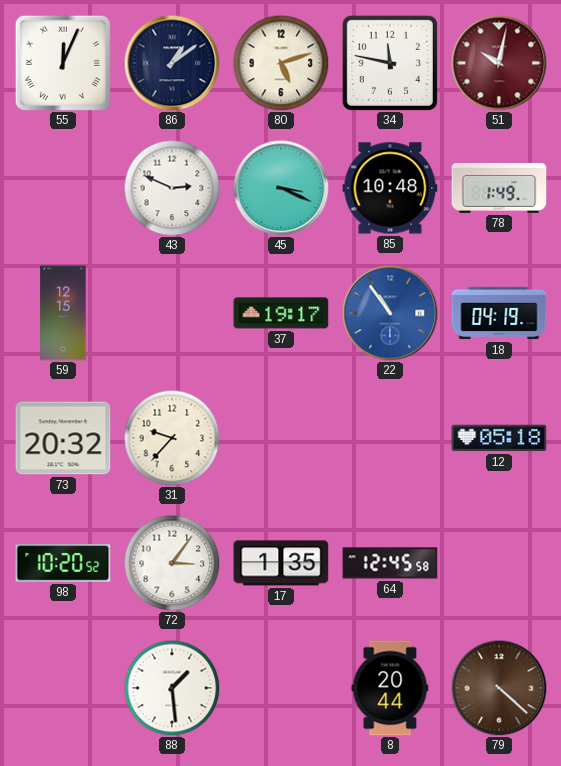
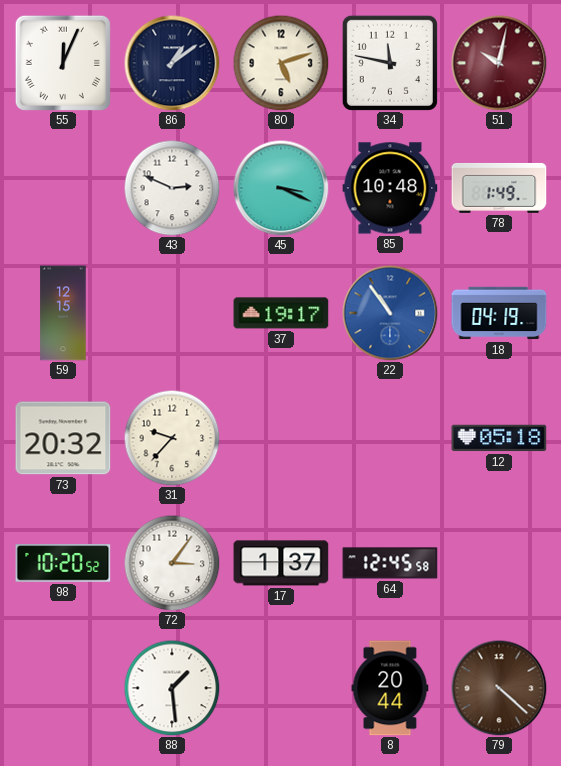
17: 1:35 -> 1:37
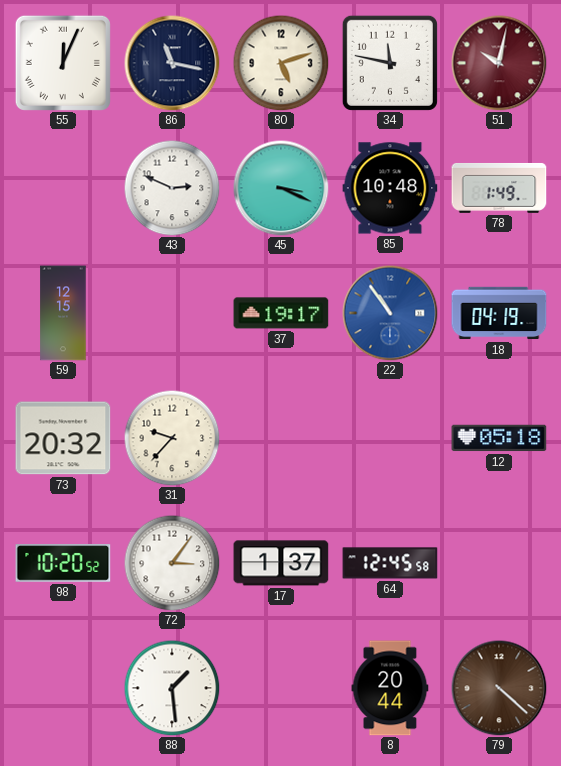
86: 1:09 -> 11:17
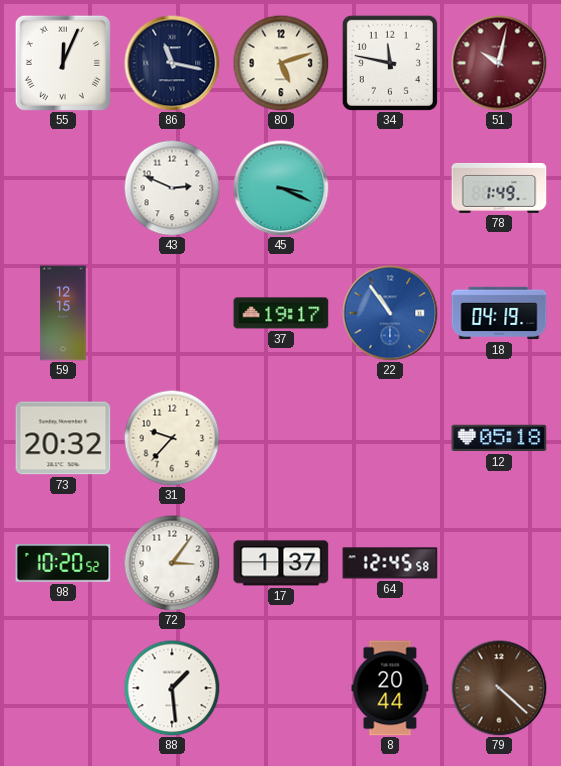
85: 10:48 -> none
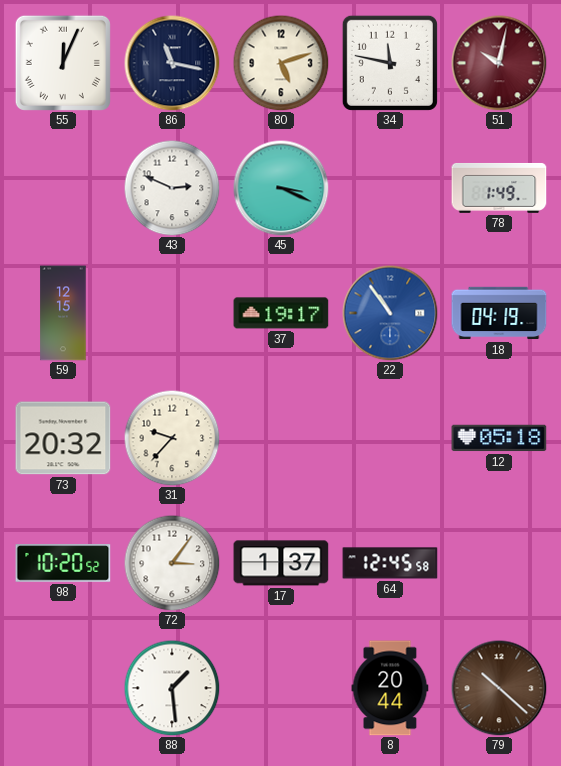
79: 4:22 -> 10:22
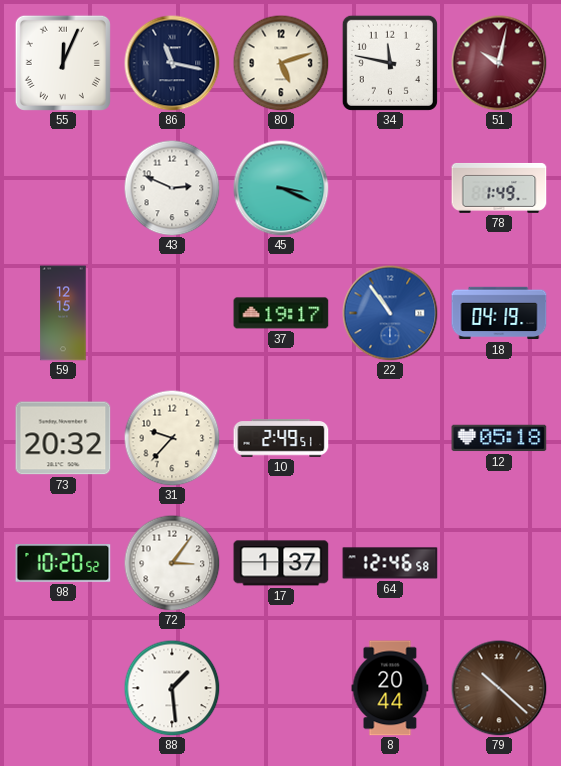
10: none -> 2:49
64: 12:45 -> 12:46
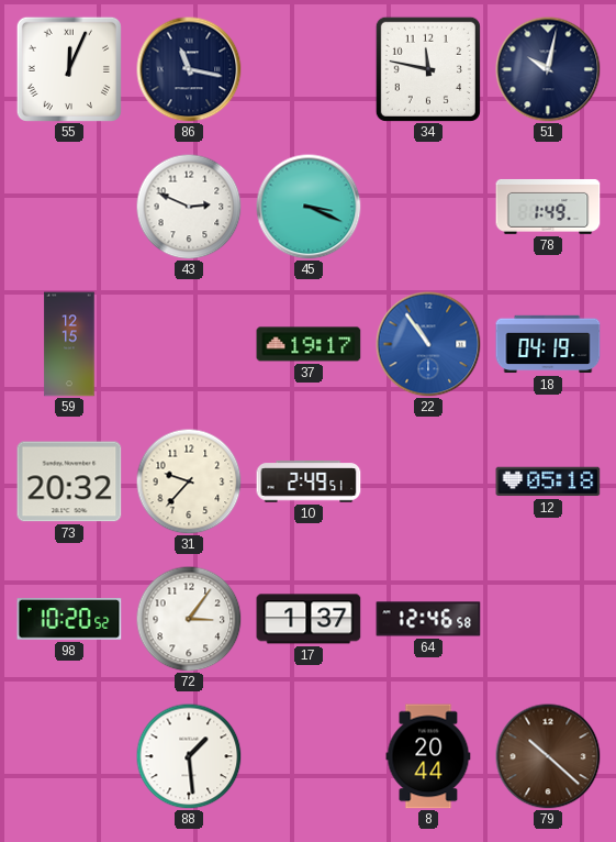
80: 5:12 -> none
51 dial: burgundy -> navy
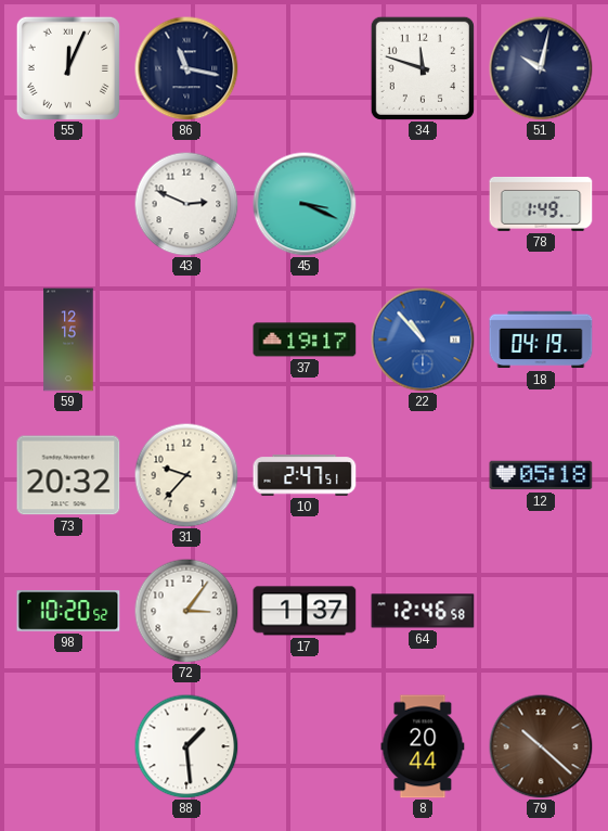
34: 11:47 -> 11:48
22: 10:54 -> 10:53
10: 2:49 -> 2:47
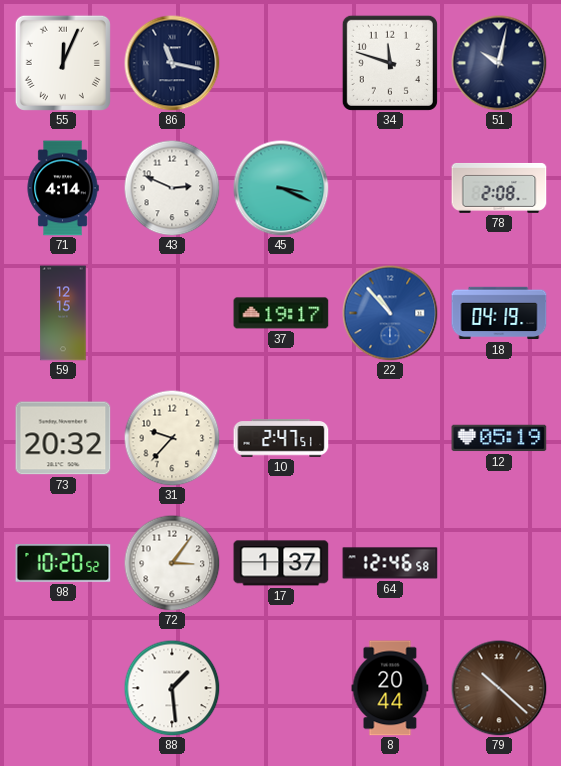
71: none -> 4:14
78: 1:49 -> 2:08
12: 05:18 -> 05:19
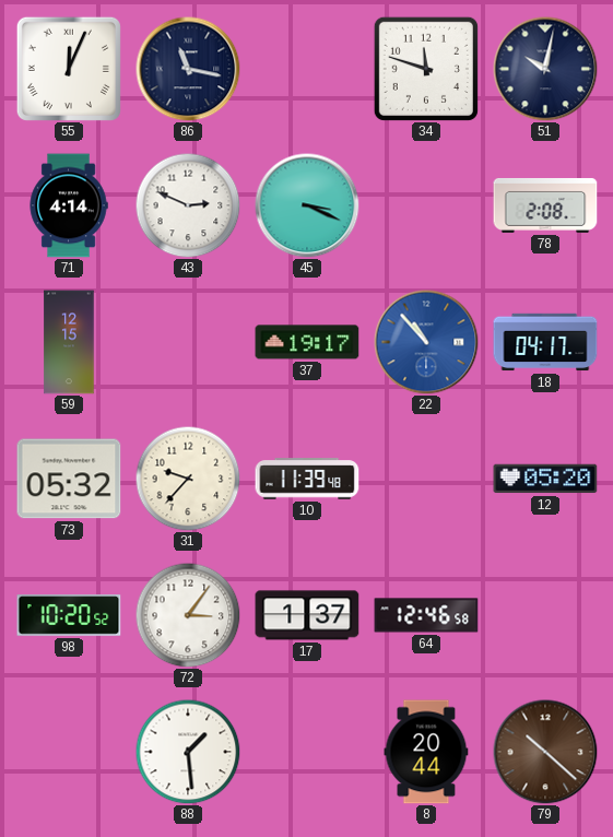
18: 04:19 -> 04:17
73: 20:32 -> 05:32
10: 2:47 -> 11:39
12: 05:19 -> 05:20
